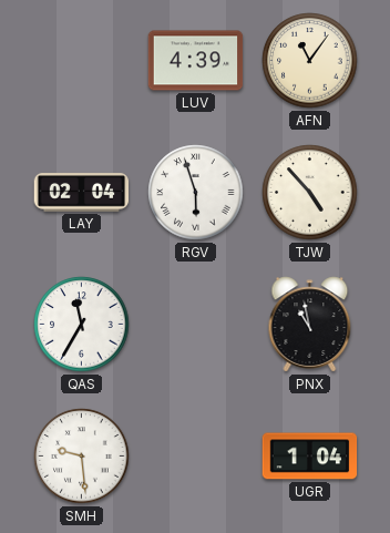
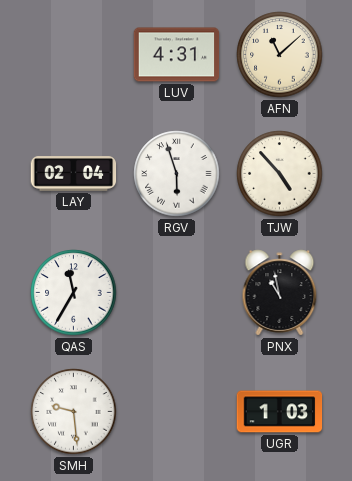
LUV: 4:39 -> 4:31
AFN: 11:06 -> 11:08
UGR: 1:04 -> 1:03
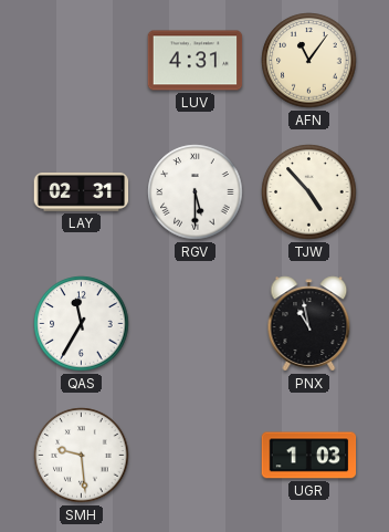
AFN: 11:08 -> 11:06
LAY: 02:04 -> 02:31
RGV: 5:57 -> 5:30
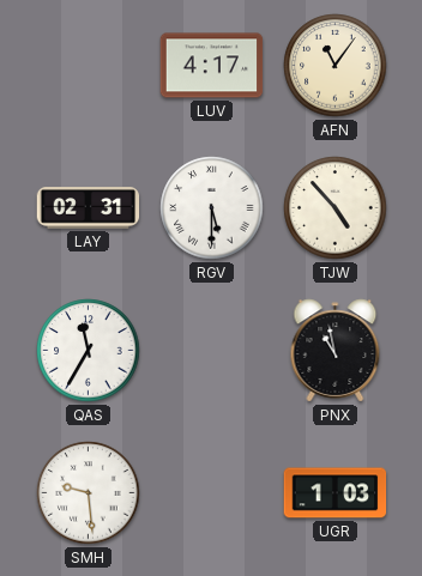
LUV: 4:31 -> 4:17
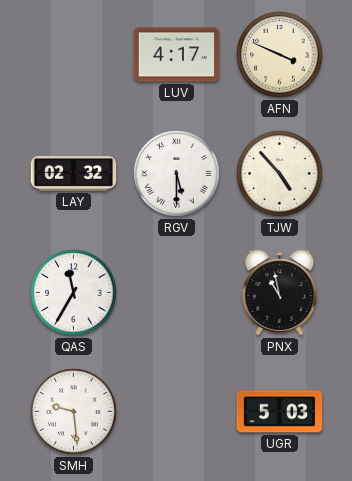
AFN: 11:06 -> 3:49
LAY: 02:31 -> 02:32
UGR: 1:03 -> 5:03
